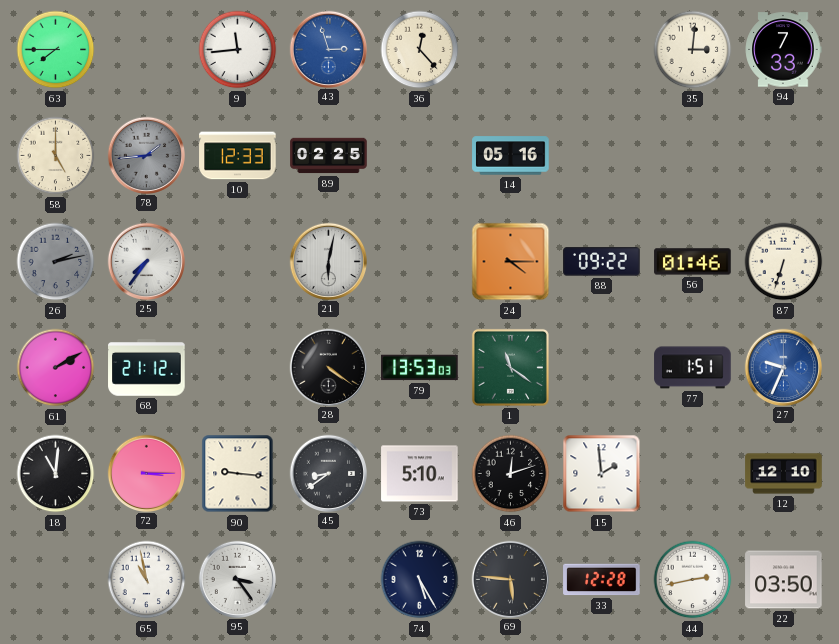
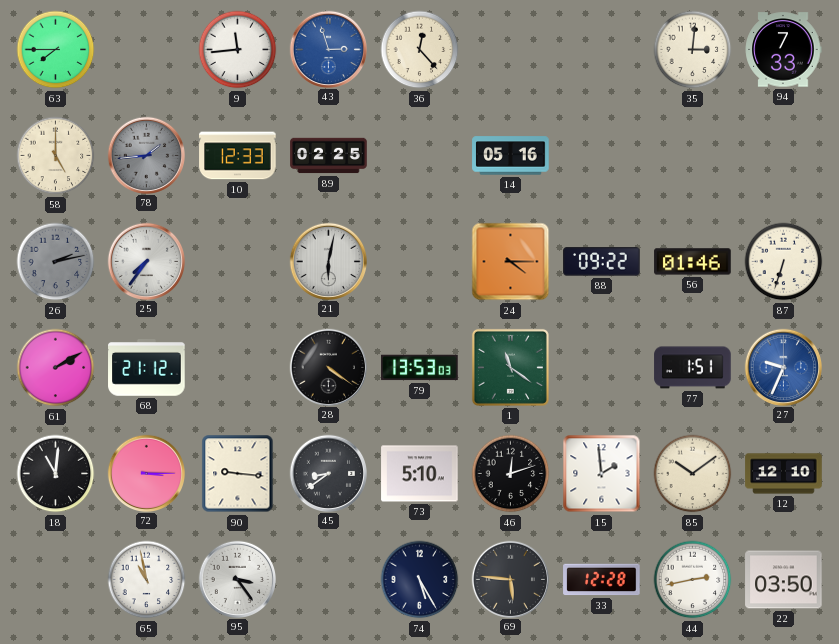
85: none -> 10:09
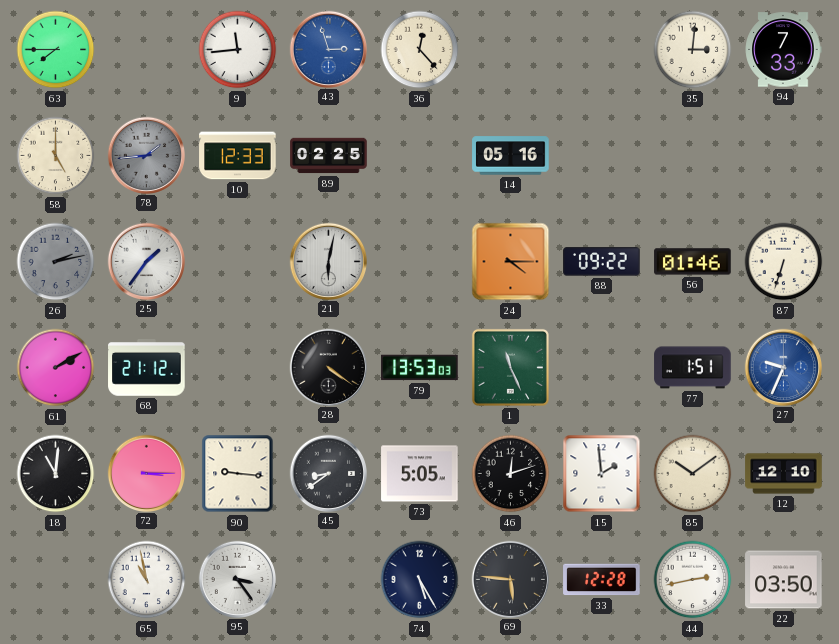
25: 7:36 -> 1:36
1: 11:21 -> 11:26
73: 5:10 -> 5:05
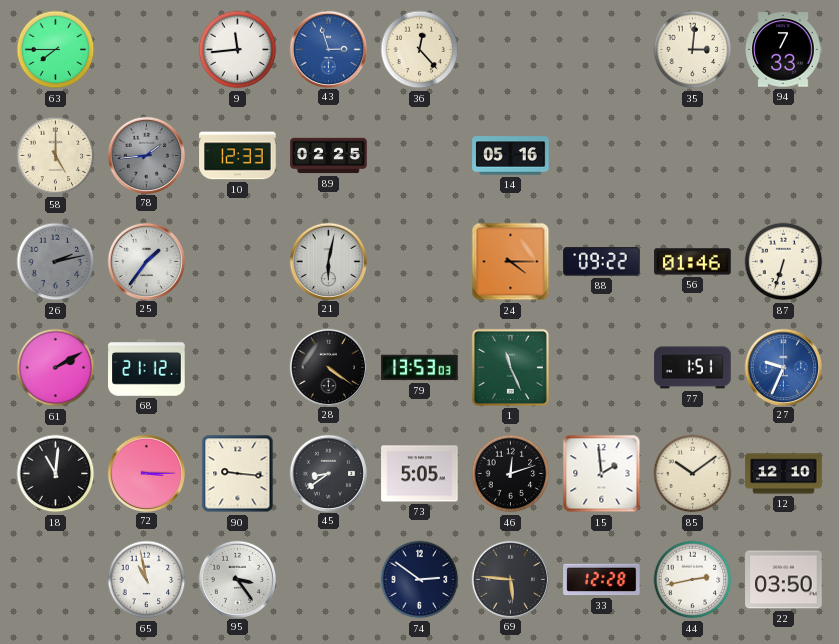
74: 5:25 -> 2:51
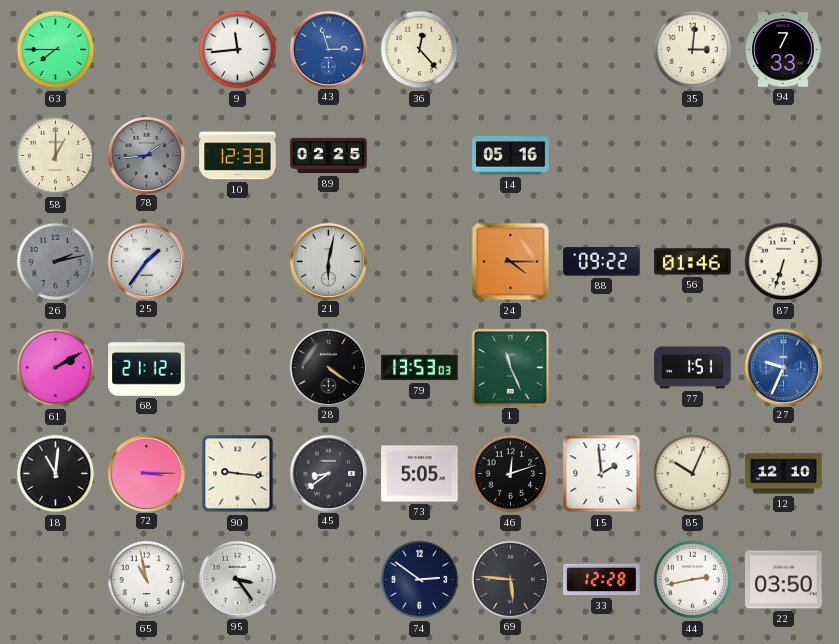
58: 5:00 -> 1:00
85: 10:09 -> 10:04
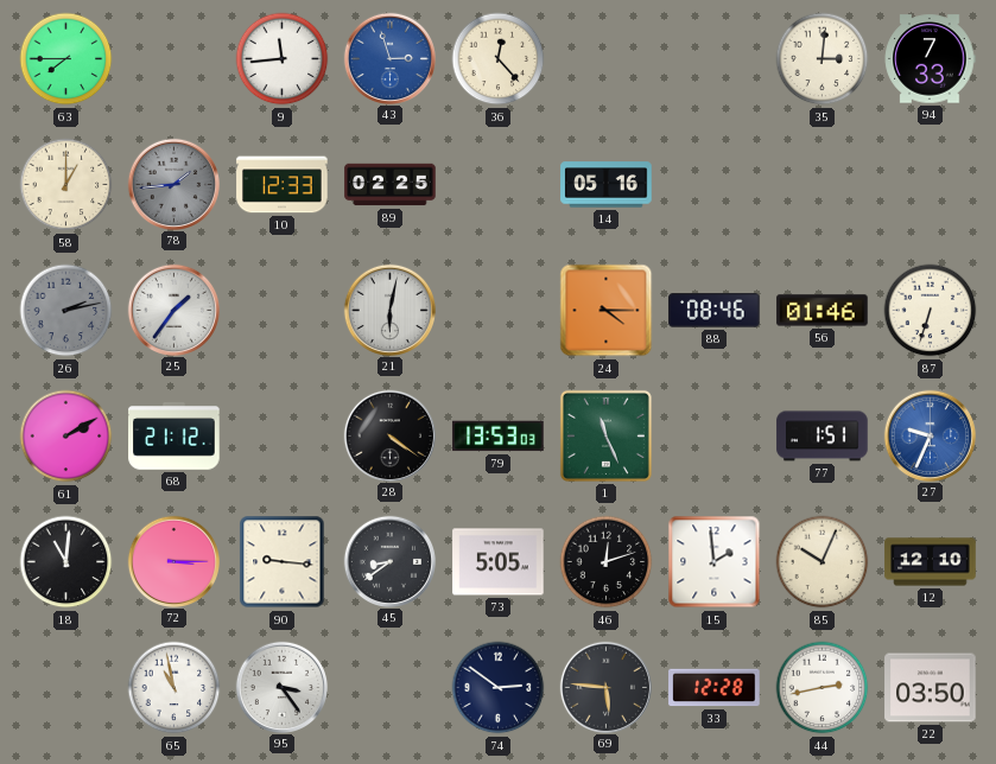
88: 09:22 -> 08:46
